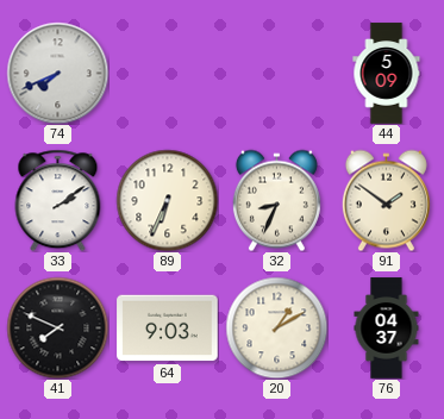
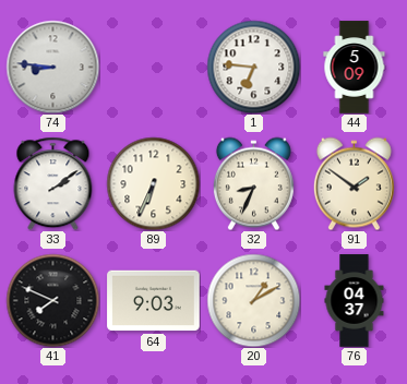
74: 7:41 -> 8:46
1: none -> 6:46
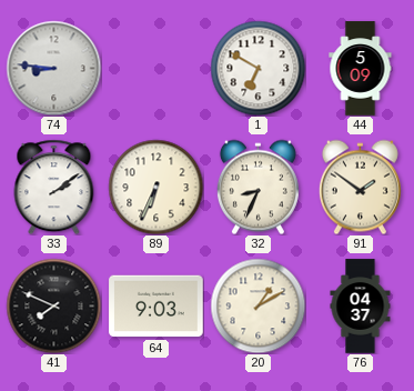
1: 6:46 -> 6:50
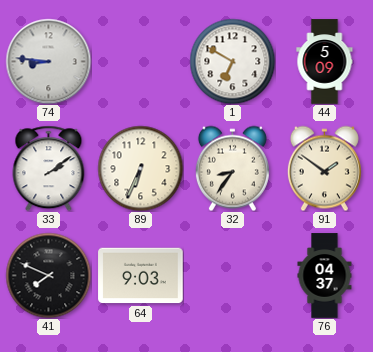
32: 8:34 -> 8:36
20: 1:10 -> none
